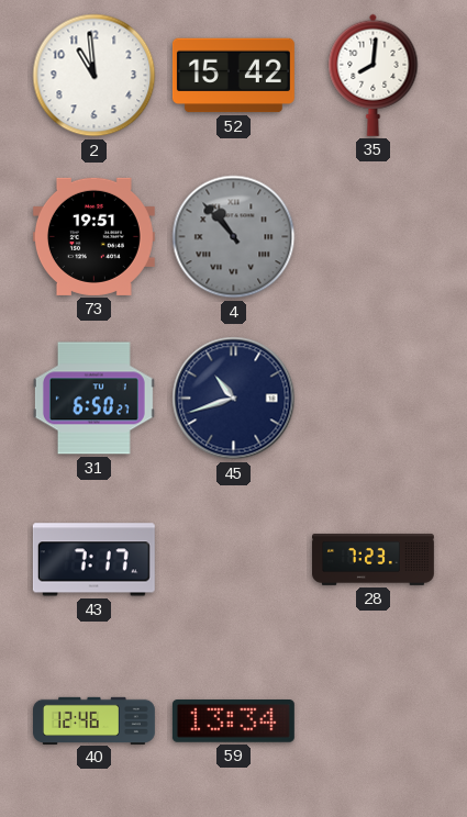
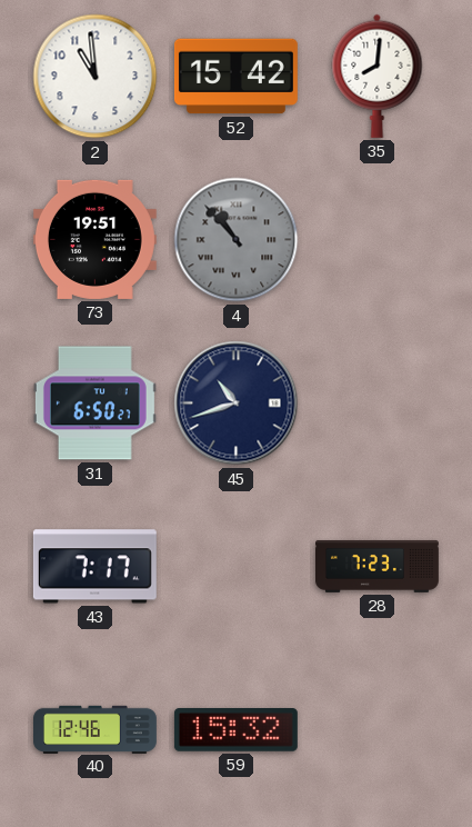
59: 13:34 -> 15:32
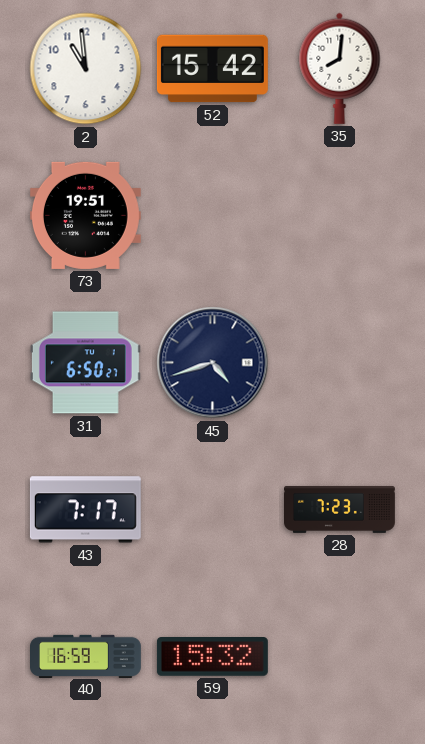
4: 10:53 -> none
45: 10:42 -> 4:42
40: 12:46 -> 16:59
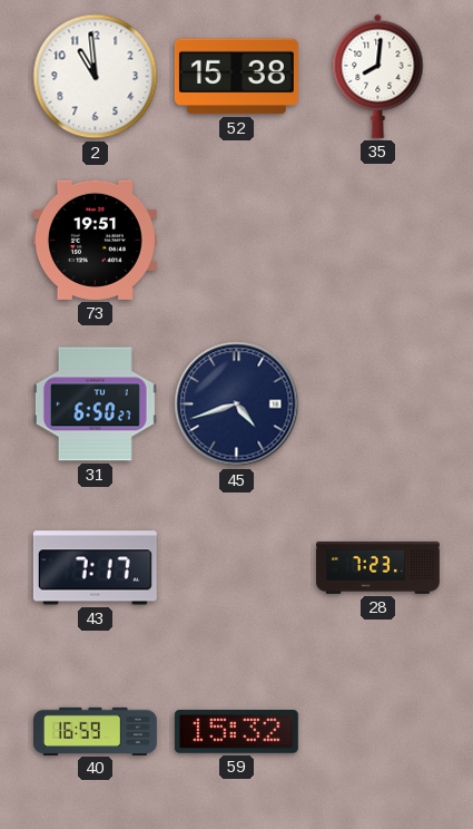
52: 15:42 -> 15:38
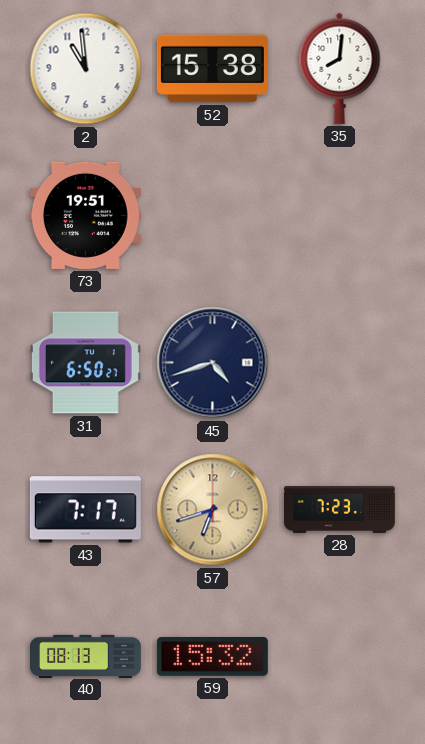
57: none -> 6:42
40: 16:59 -> 08:13
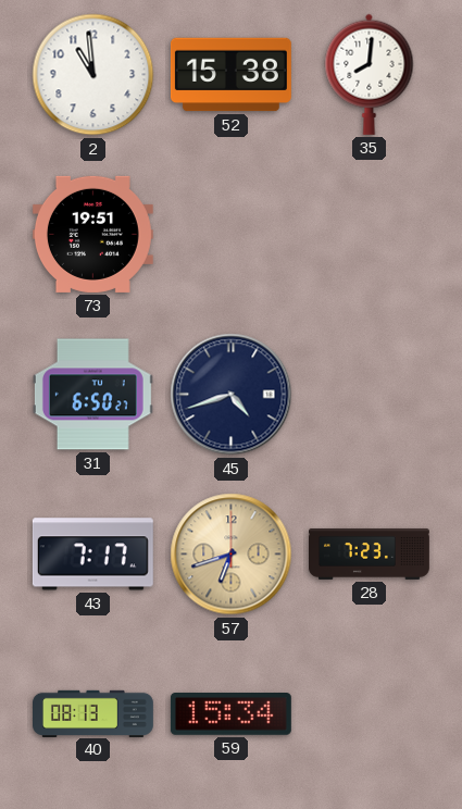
59: 15:32 -> 15:34
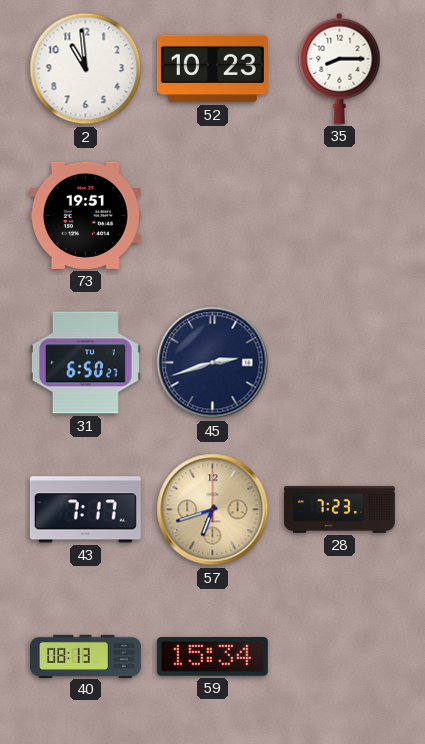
52: 15:38 -> 10:23
35: 8:01 -> 8:15
45: 4:42 -> 2:42
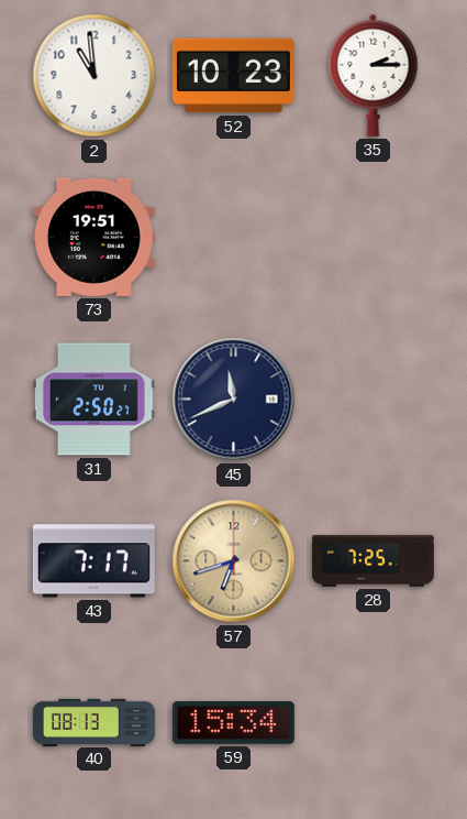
35: 8:15 -> 2:15
31: 6:50 -> 2:50
45: 2:42 -> 11:41
28: 7:23 -> 7:25
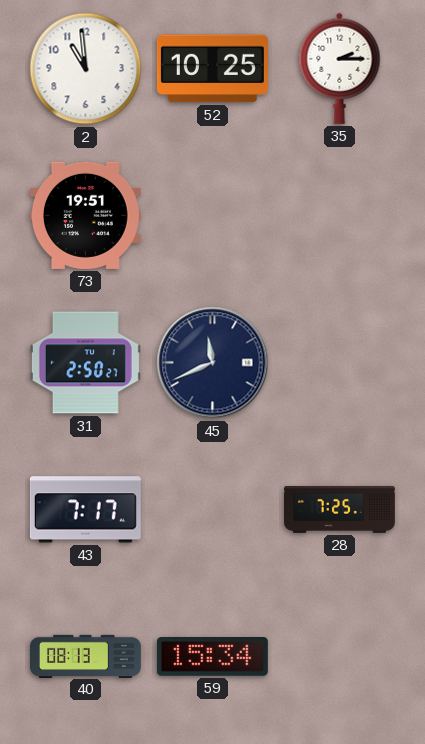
52: 10:23 -> 10:25
57: 6:42 -> none
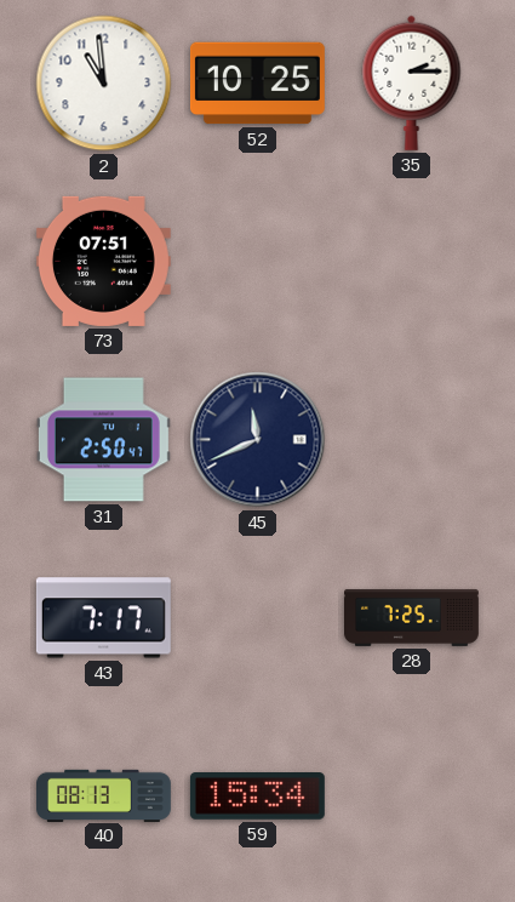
73: 19:51 -> 07:51
31: 2:50:27 -> 2:50:47
